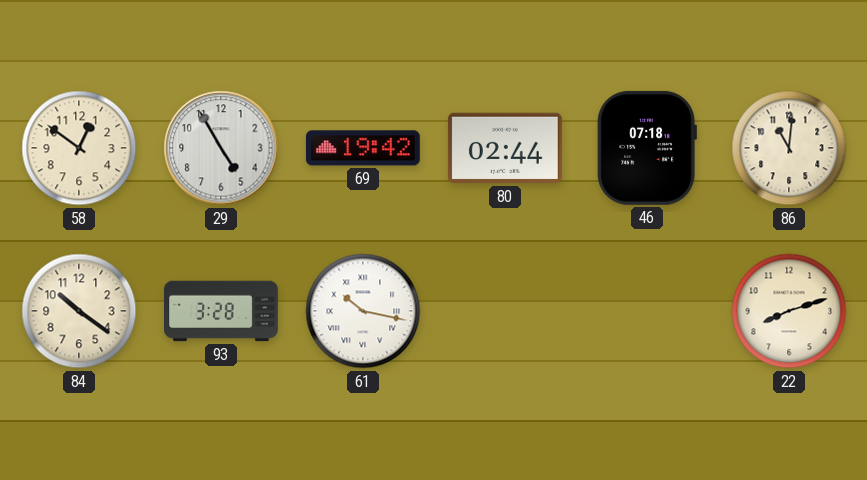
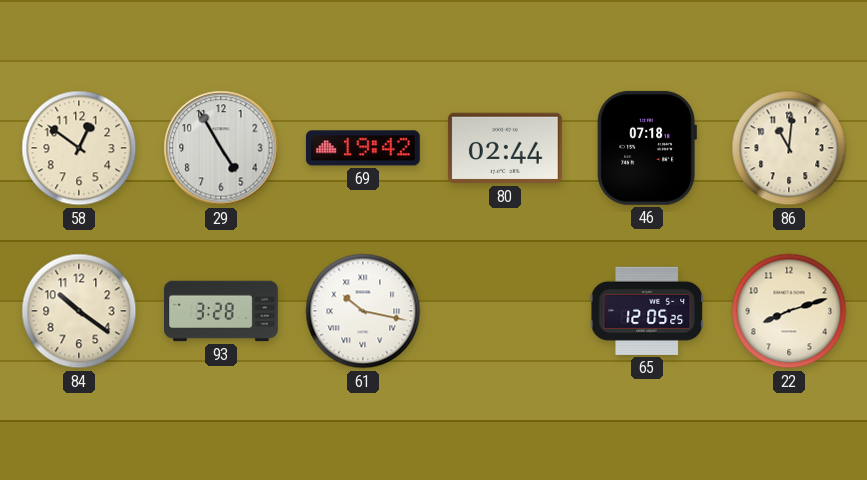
65: none -> 12:05
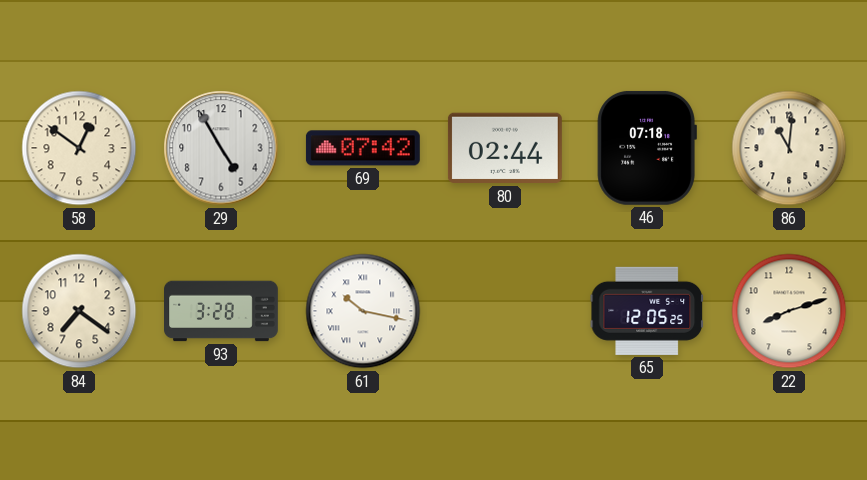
69: 19:42 -> 07:42
84: 10:21 -> 7:21
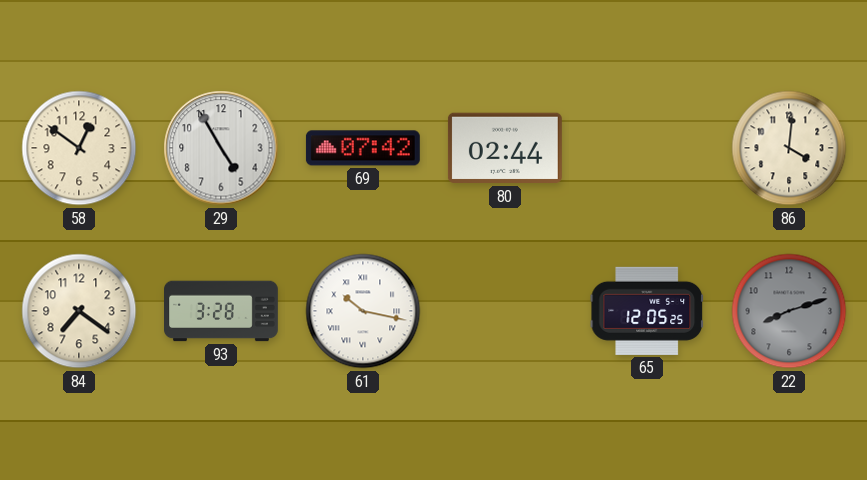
46: 07:18 -> none
86: 11:01 -> 4:01
22 dial: cream -> grey
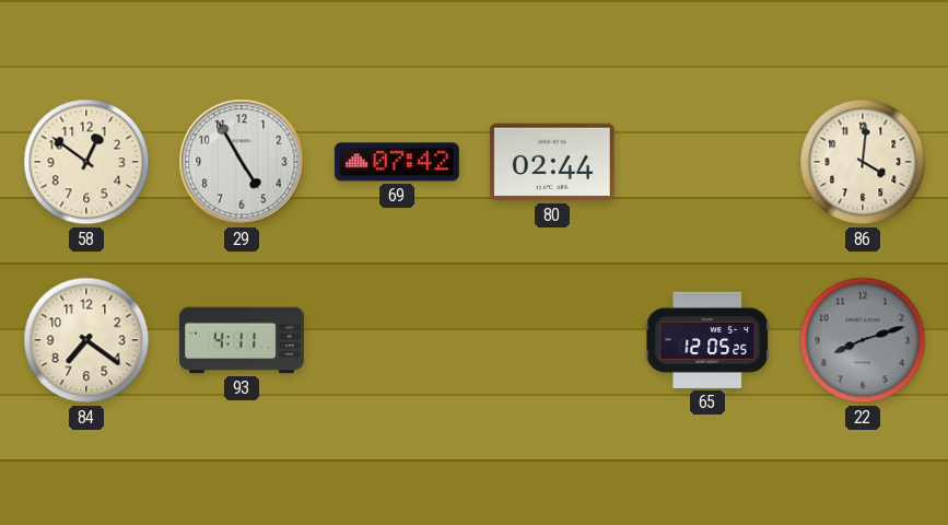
93: 3:28 -> 4:11
61: 10:17 -> none
